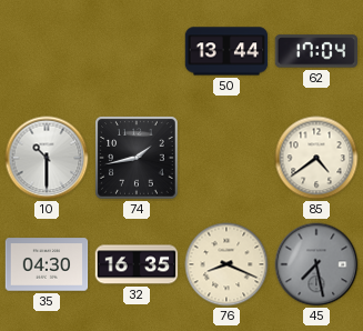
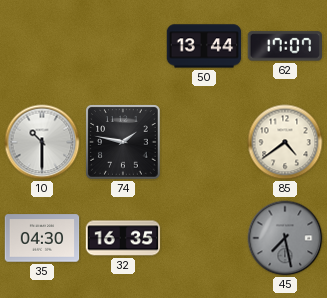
62: 17:04 -> 17:07
74: 1:43 -> 1:47
76: 8:19 -> none
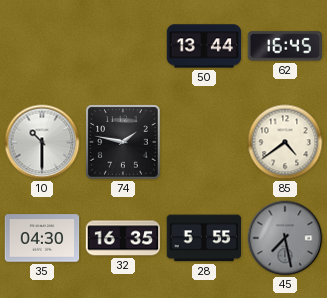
62: 17:07 -> 16:45
28: none -> 5:55
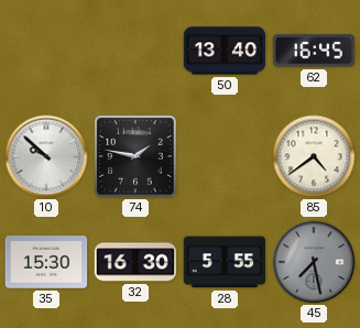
50: 13:44 -> 13:40
10: 10:30 -> 9:52
35: 04:30 -> 15:30
32: 16:35 -> 16:30
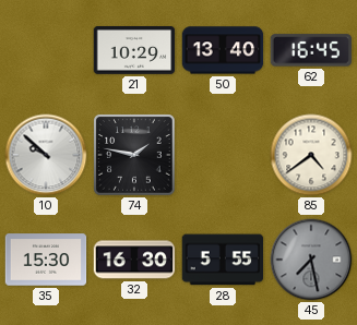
21: none -> 10:29
